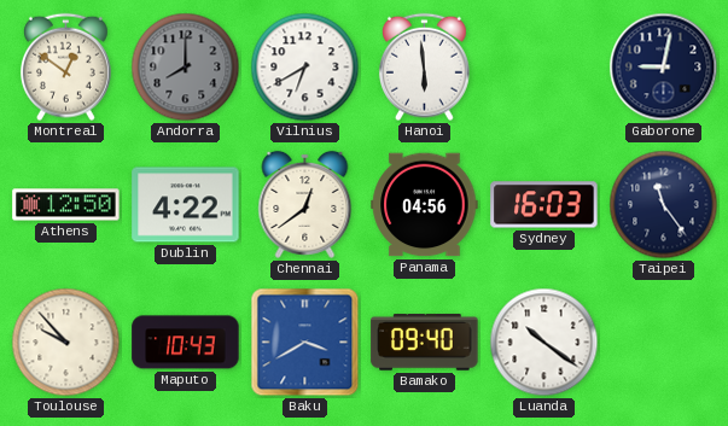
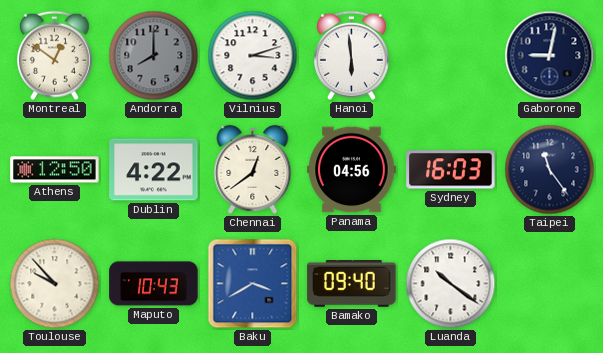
Vilnius: 6:40 -> 3:12
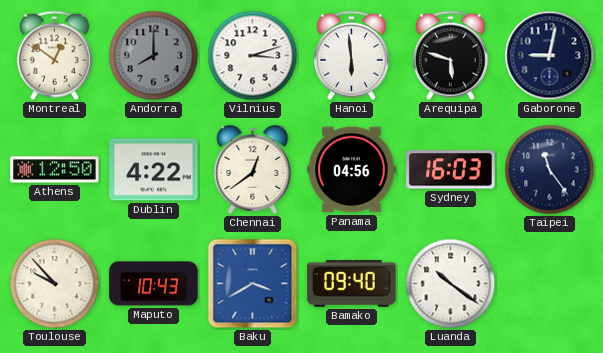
Arequipa: none -> 5:48
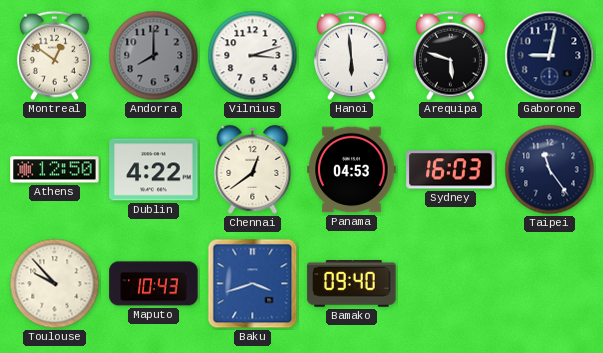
Panama: 04:56 -> 04:53
Baku: 3:40 -> 3:42
Luanda: 10:21 -> none
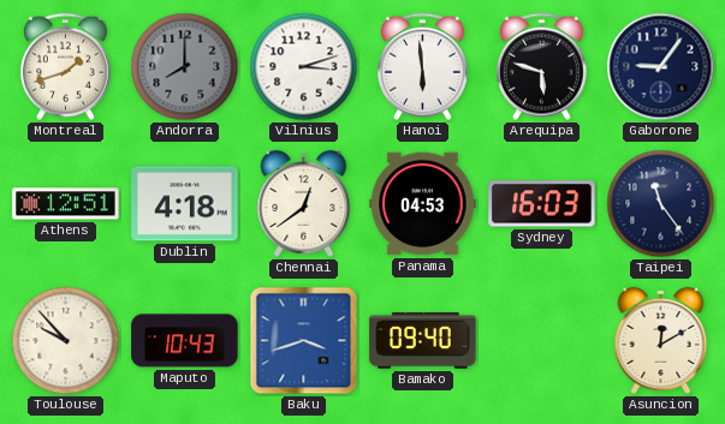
Montreal: 12:51 -> 1:42
Gaborone: 9:02 -> 9:06
Athens: 12:50 -> 12:51
Dublin: 4:22 -> 4:18
Asuncion: none -> 12:10
